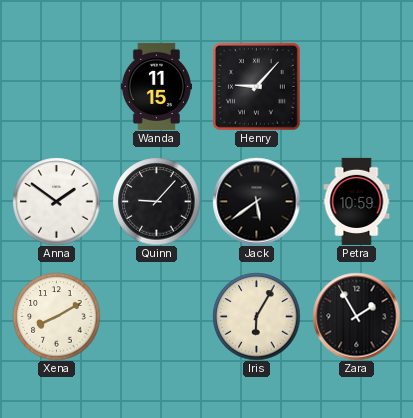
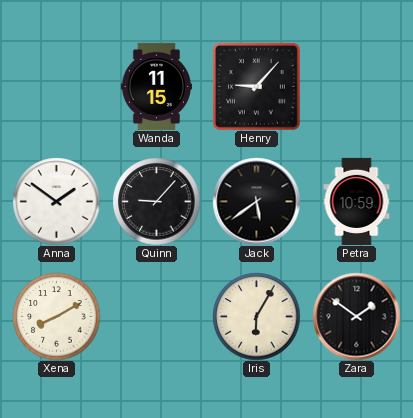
Zara: 1:55 -> 1:51
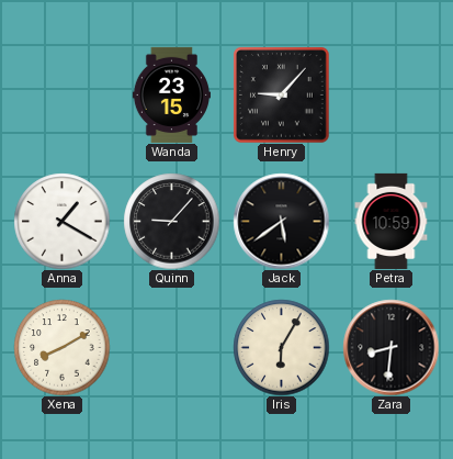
Wanda: 11:15 -> 23:15
Anna: 1:51 -> 1:20
Zara: 1:51 -> 8:31
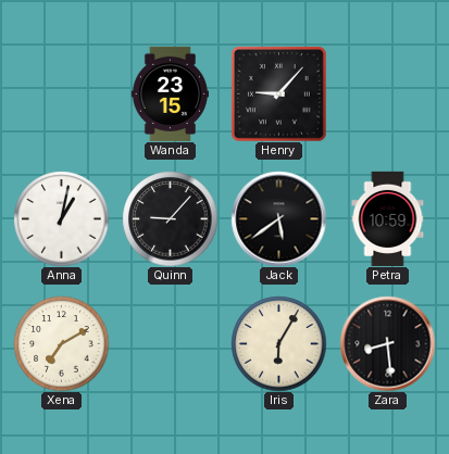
Anna: 1:20 -> 1:02
Xena: 8:10 -> 7:10
Zara: 8:31 -> 8:29
